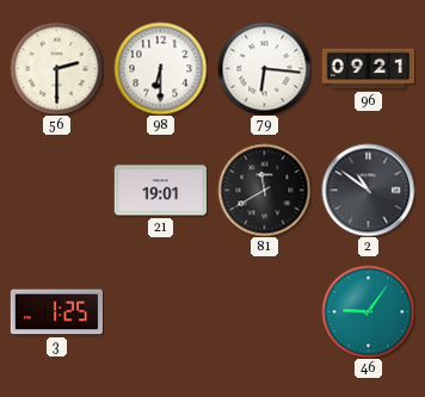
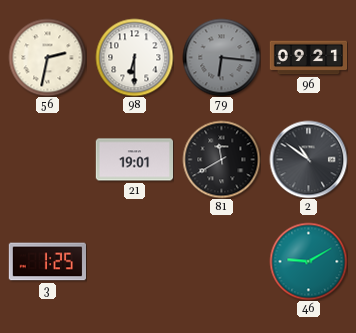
56: 2:30 -> 2:32
79 dial: white -> grey
46: 9:06 -> 9:10
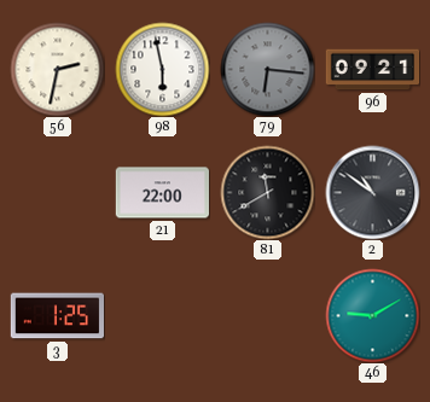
98: 6:30 -> 5:58
21: 19:01 -> 22:00
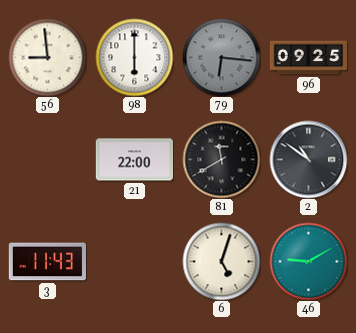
56: 2:32 -> 8:59
98: 5:58 -> 6:00
96: 09:21 -> 09:25
3: 1:25 -> 11:43
6: none -> 5:03
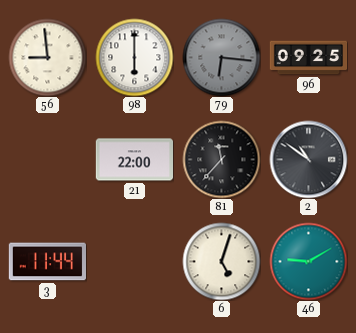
81: 11:40 -> 11:37
3: 11:43 -> 11:44
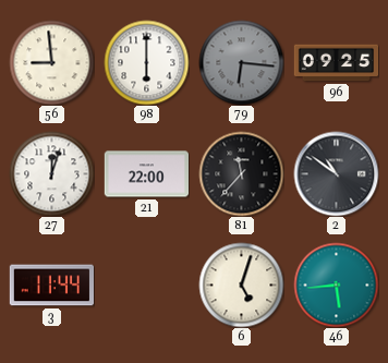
27: none -> 12:03
46: 9:10 -> 5:44
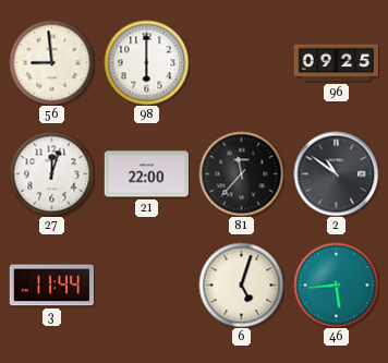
79: 6:16 -> none
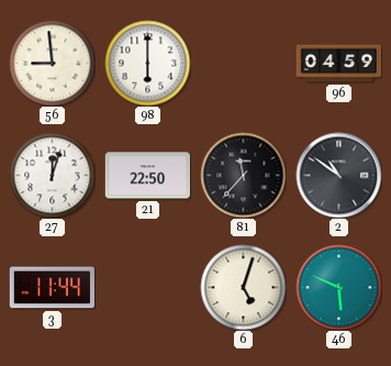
96: 09:25 -> 04:59
21: 22:00 -> 22:50
46: 5:44 -> 5:49
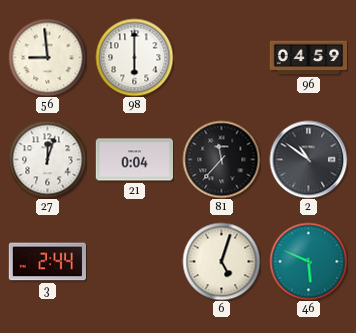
21: 22:50 -> 0:04
3: 11:44 -> 2:44
